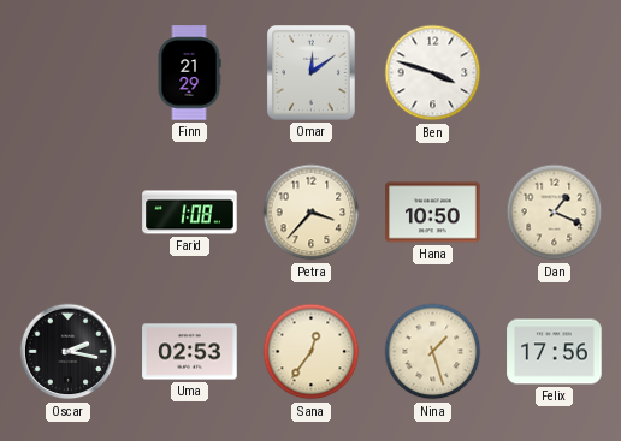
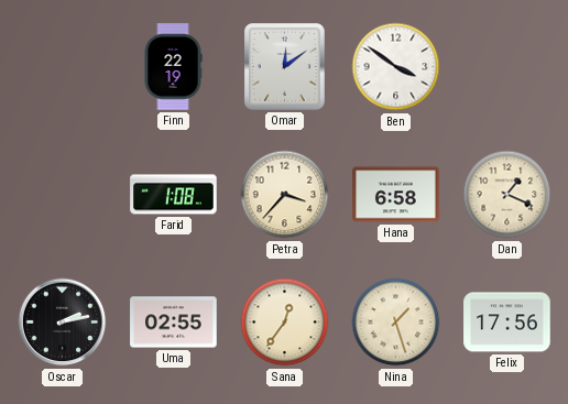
Finn: 21:29 -> 22:19
Ben: 3:48 -> 3:51
Hana: 10:50 -> 6:58
Oscar: 2:17 -> 2:13
Uma: 02:53 -> 02:55
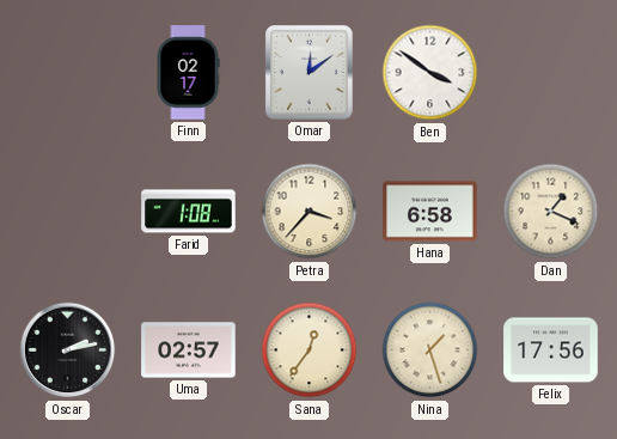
Finn: 22:19 -> 02:17
Uma: 02:55 -> 02:57
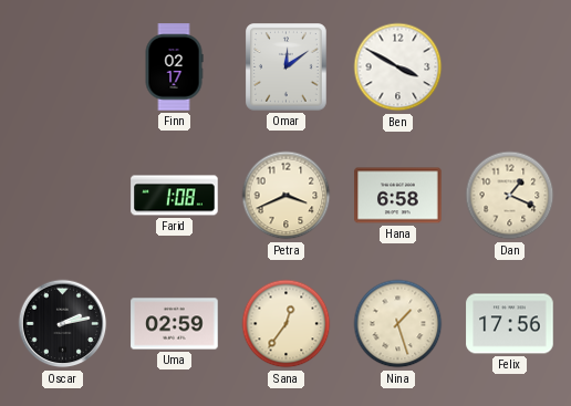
Ben: 3:51 -> 3:50
Petra: 3:37 -> 3:41
Uma: 02:57 -> 02:59
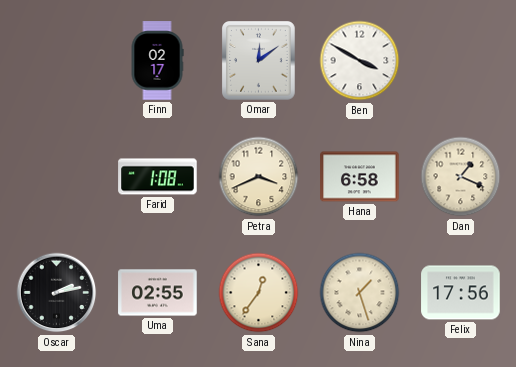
Uma: 02:59 -> 02:55
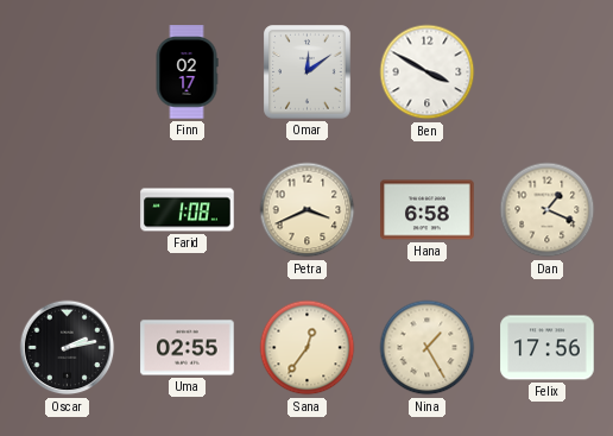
Nina: 1:27 -> 1:25
